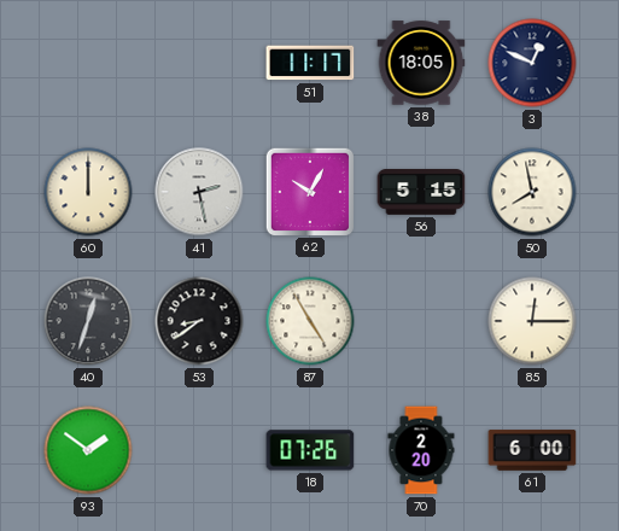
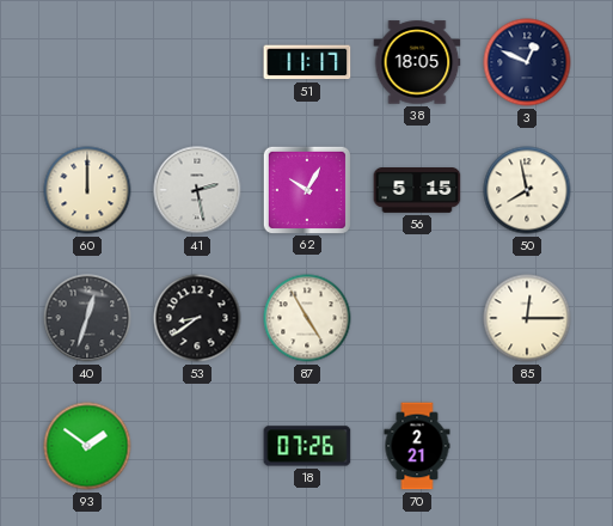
70: 2:20 -> 2:21
61: 6:00 -> none
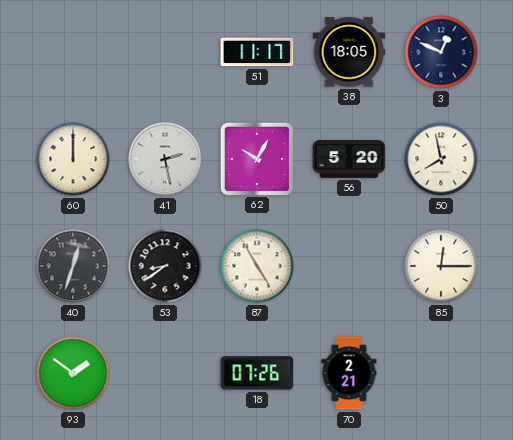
56: 5:15 -> 5:20
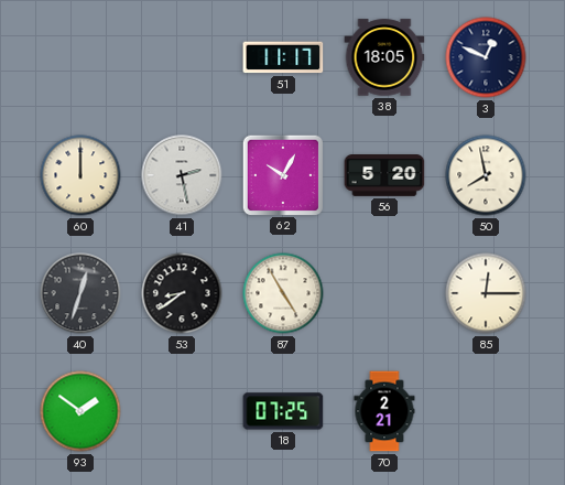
18: 07:26 -> 07:25
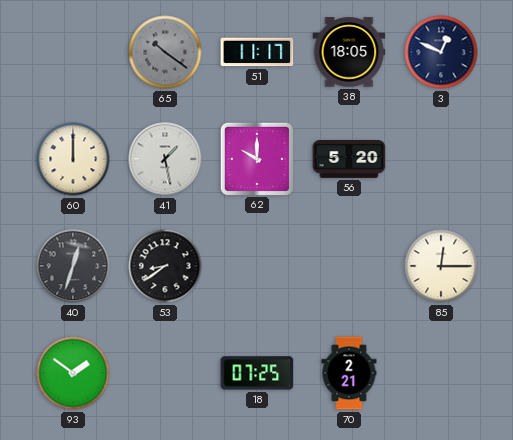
65: none -> 10:21
41: 2:28 -> 1:28
62: 10:05 -> 10:00
50: 7:58 -> none
87: 4:55 -> none
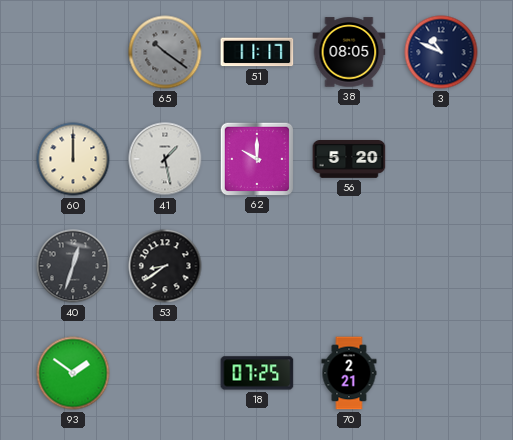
38: 18:05 -> 08:05
3: 12:49 -> 10:49
85: 12:15 -> none
